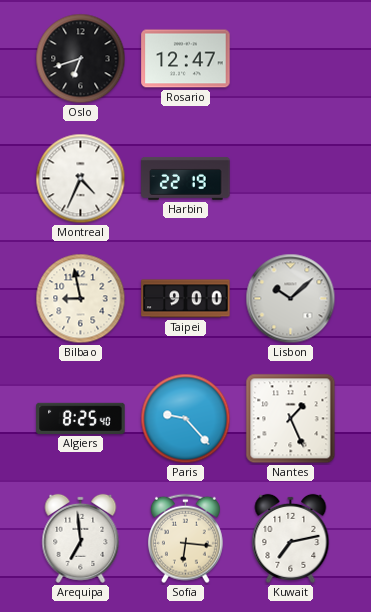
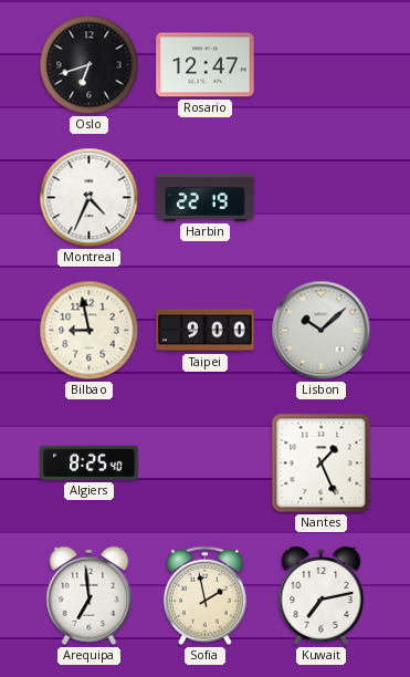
Paris: 9:23 -> none
Sofia: 6:16 -> 1:58
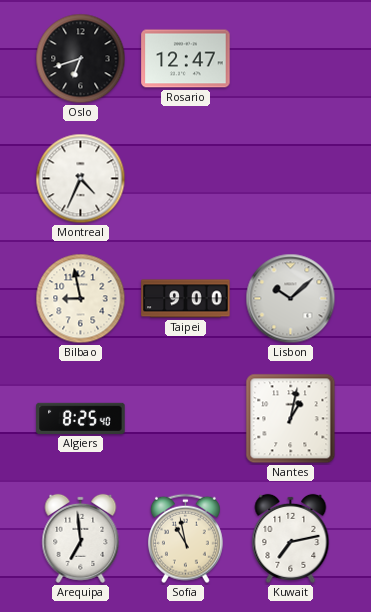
Harbin: 22:19 -> none
Nantes: 1:26 -> 1:02
Sofia: 1:58 -> 10:58
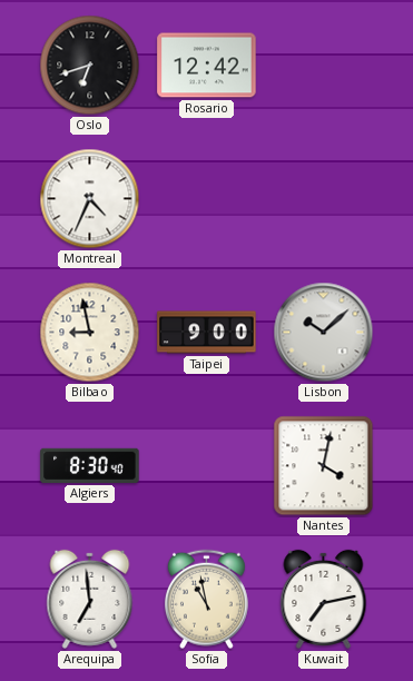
Rosario: 12:47 -> 12:42
Algiers: 8:25 -> 8:30
Nantes: 1:02 -> 4:02
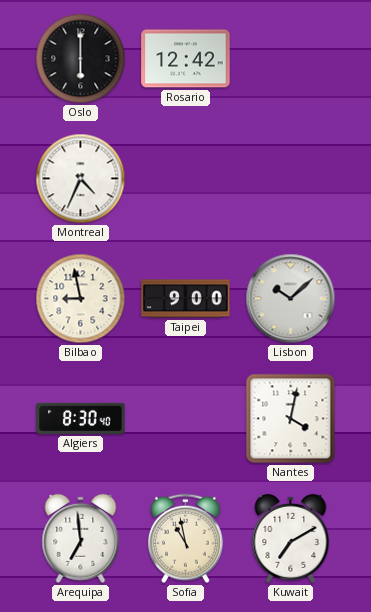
Oslo: 6:42 -> 6:00
Kuwait: 7:13 -> 7:10
